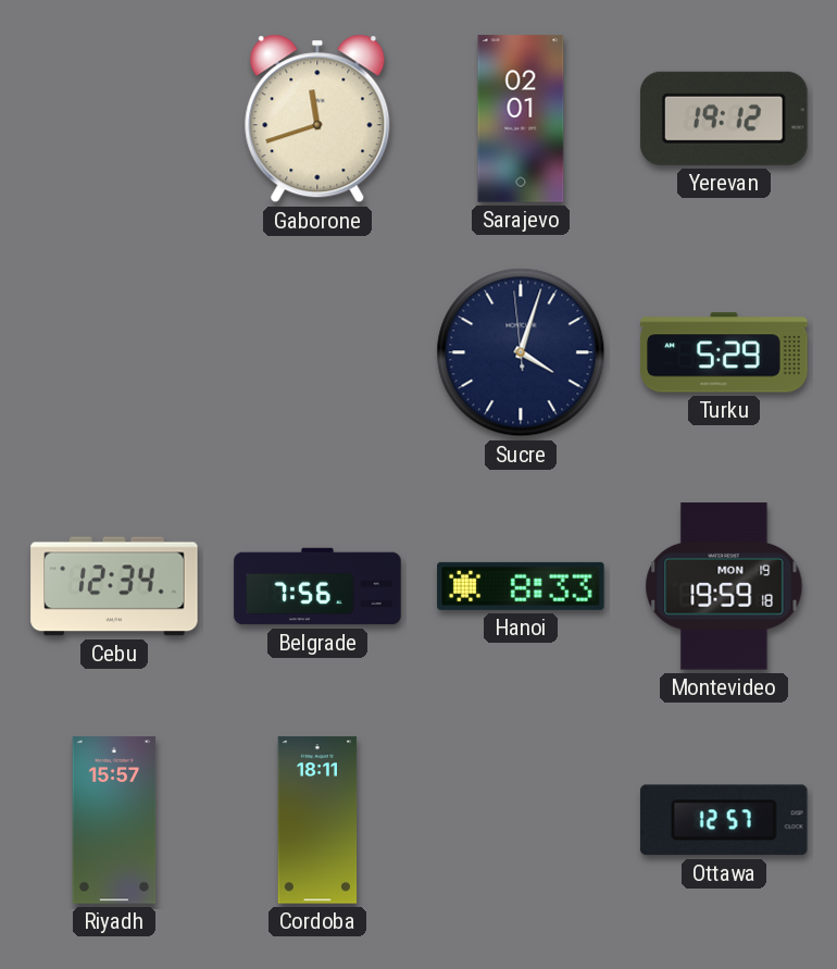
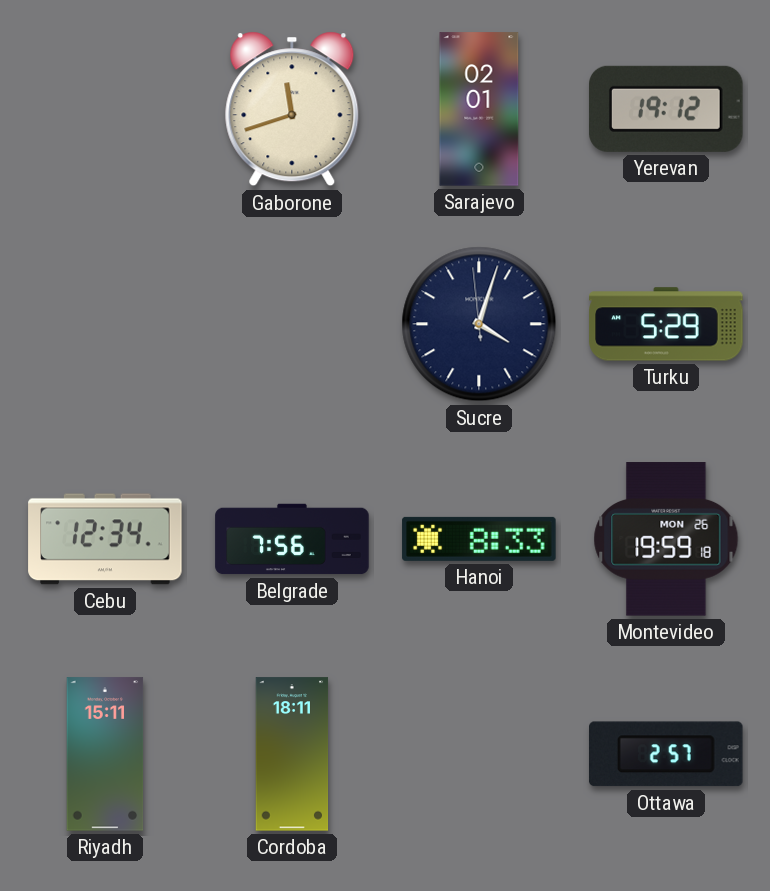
Montevideo date: MON 19 -> MON 26
Riyadh: 15:57 -> 15:11
Ottawa: 12:57 -> 2:57
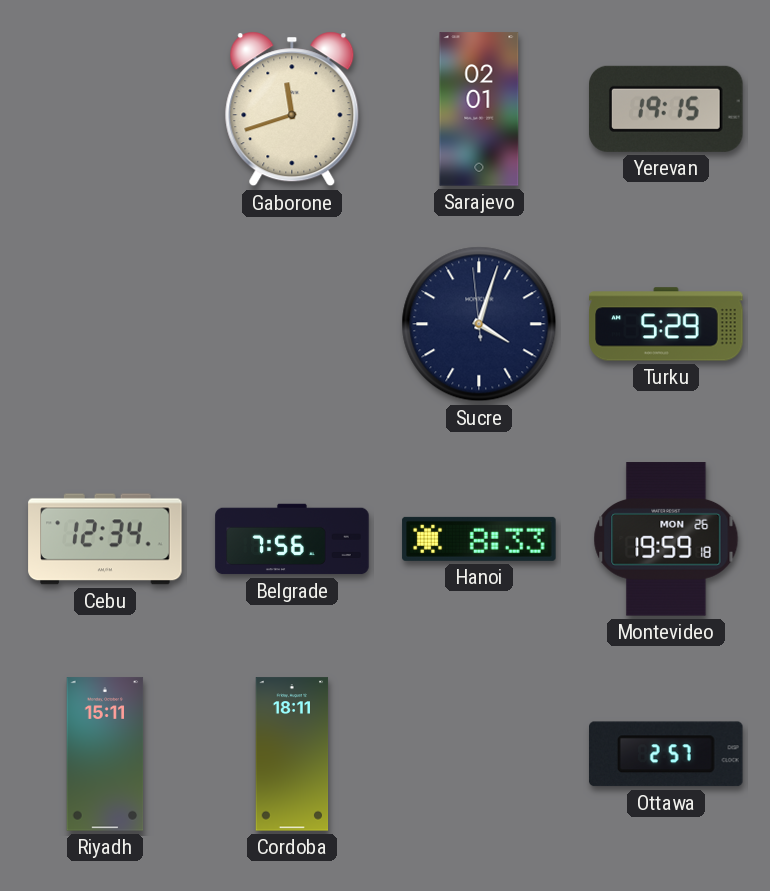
Yerevan: 19:12 -> 19:15
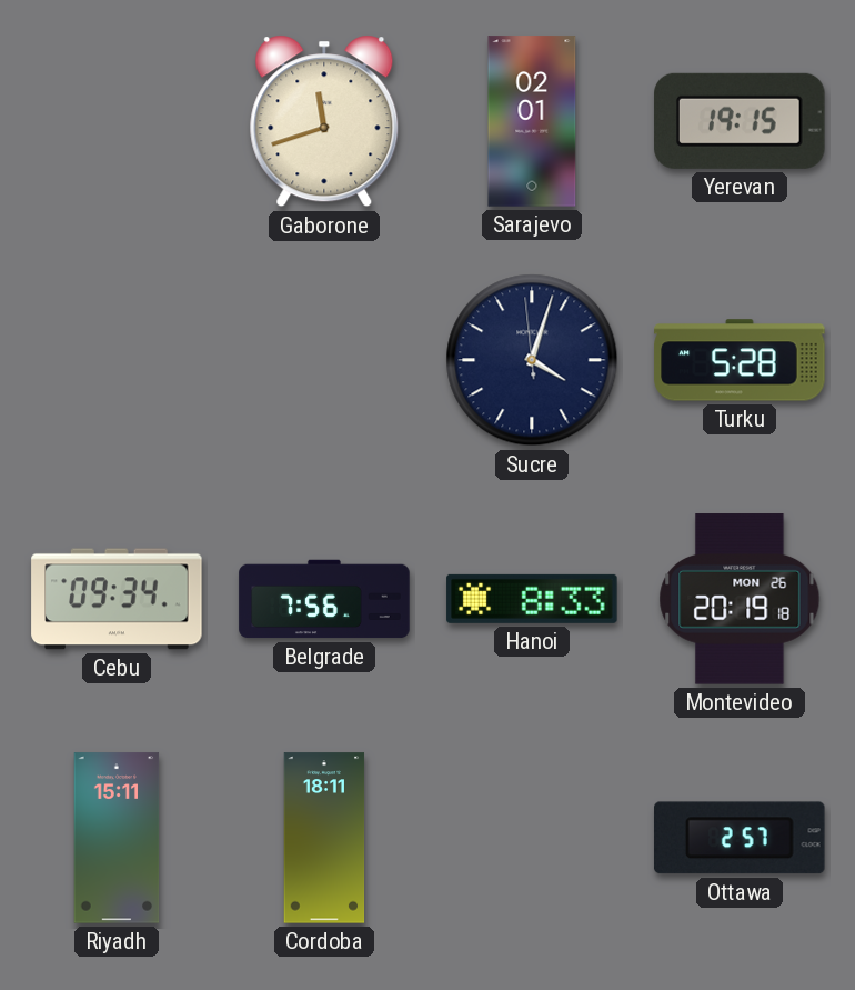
Turku: 5:29 -> 5:28
Cebu: 12:34 -> 09:34
Montevideo: 19:59 -> 20:19
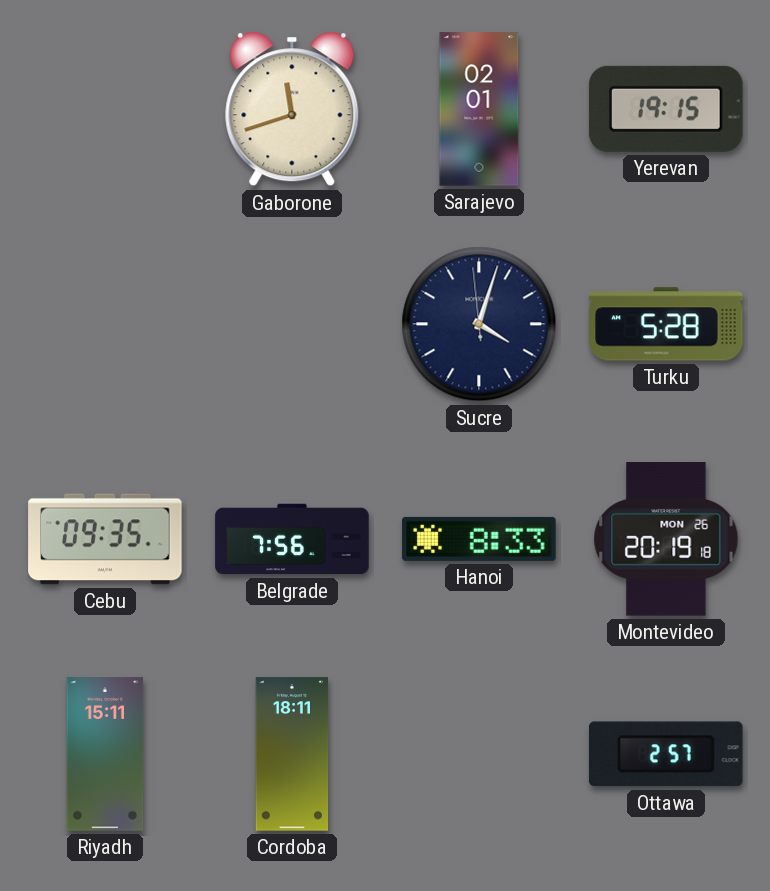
Cebu: 09:34 -> 09:35
